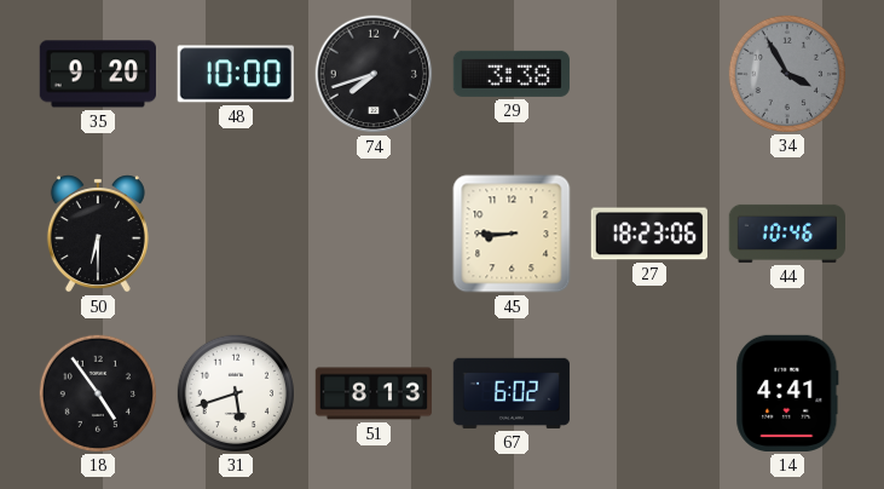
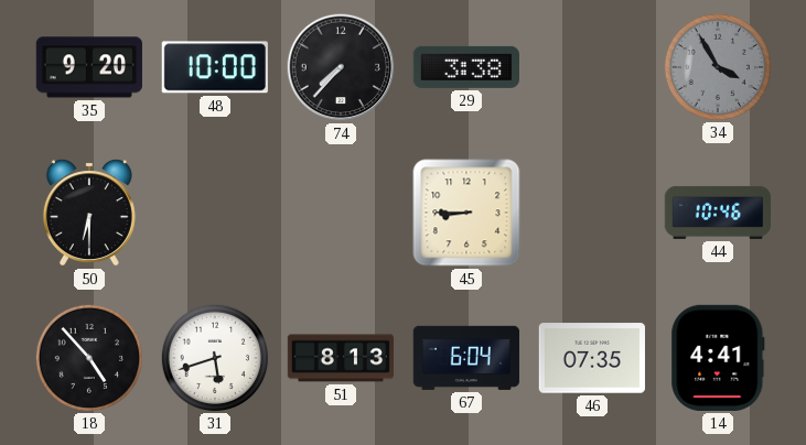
74: 7:42 -> 7:37
27: 18:23 -> none
18: 4:54 -> 4:53
67: 6:02 -> 6:04
46: none -> 07:35
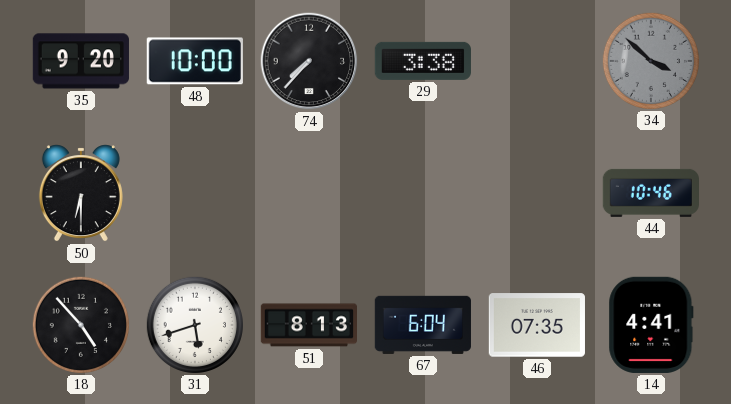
34: 3:55 -> 3:52
45: 8:45 -> none
